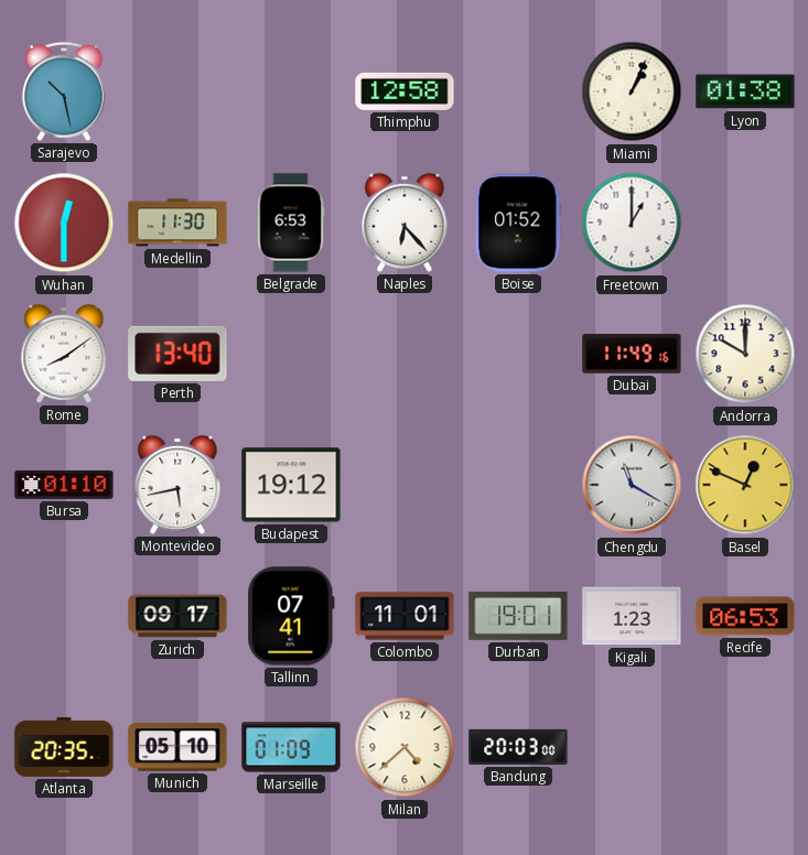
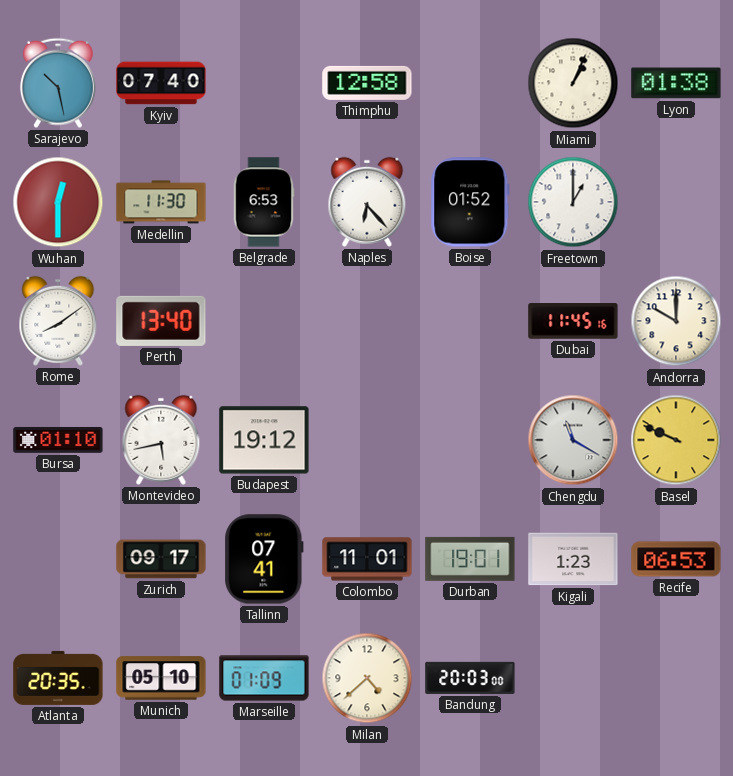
Kyiv: none -> 07:40
Dubai: 11:49 -> 11:45
Basel: 12:49 -> 9:49
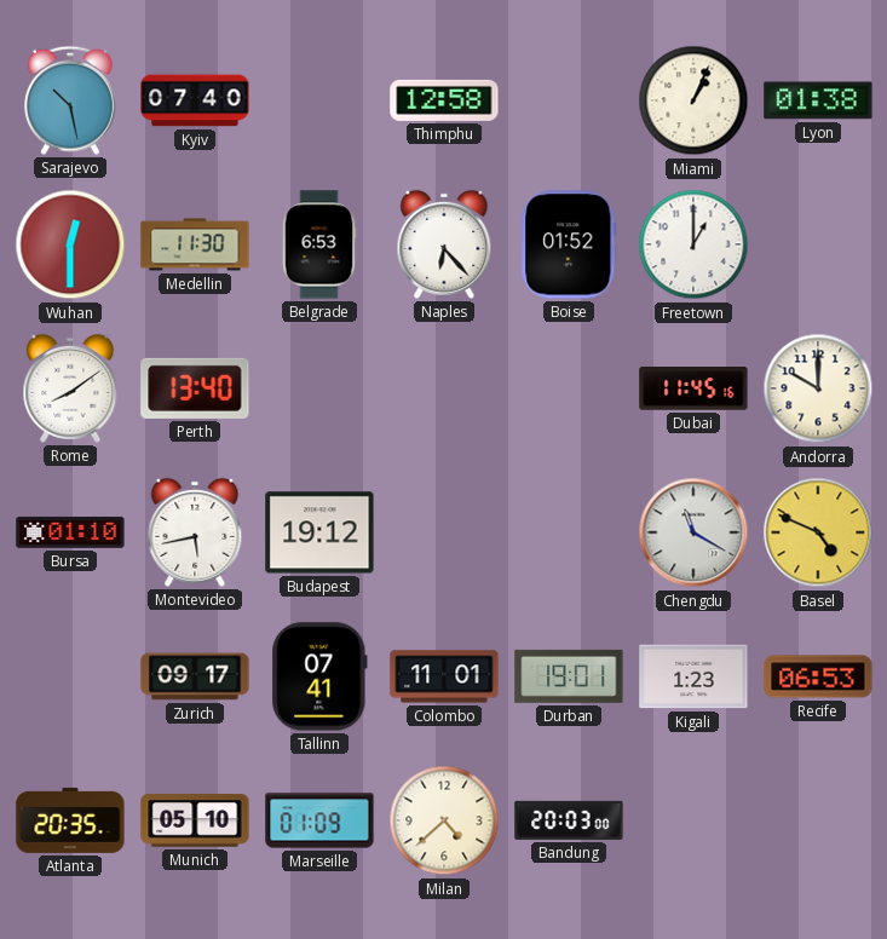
Basel: 9:49 -> 4:49
